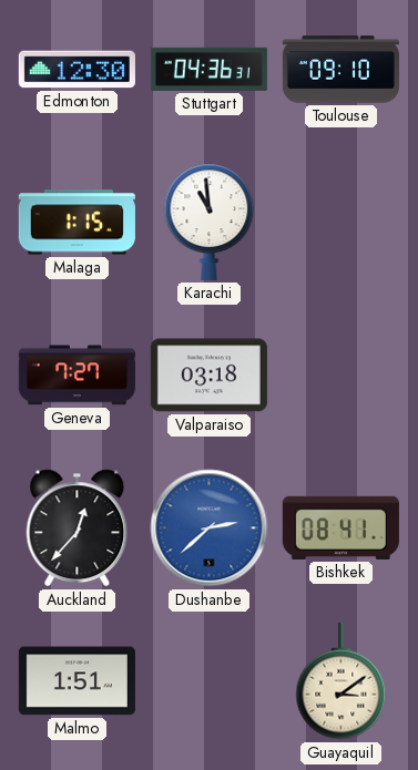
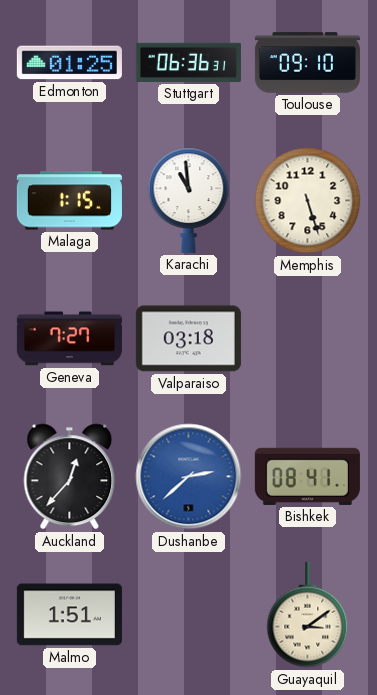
Edmonton: 12:30 -> 01:25
Stuttgart: 04:36 -> 06:36
Memphis: none -> 5:27
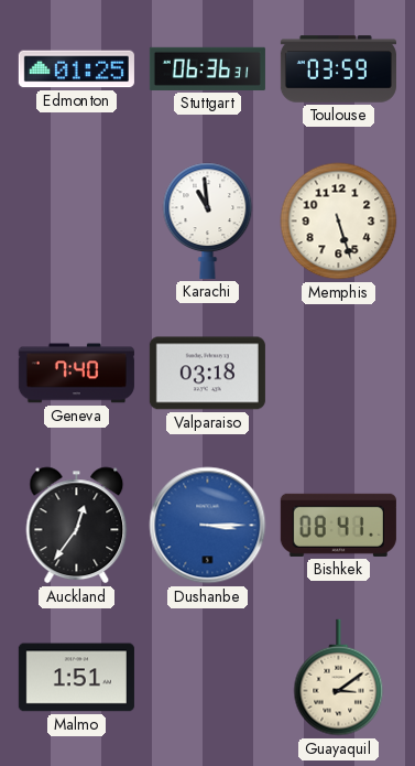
Toulouse: 09:10 -> 03:59
Malaga: 1:15 -> none
Geneva: 7:27 -> 7:40
Auckland: 12:37 -> 12:36
Dushanbe: 2:38 -> 3:15
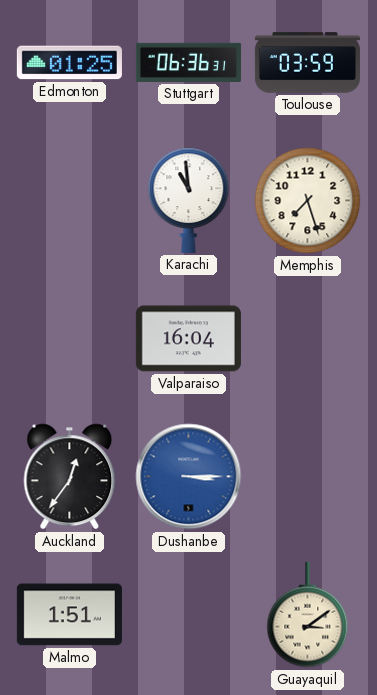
Memphis: 5:27 -> 7:27
Geneva: 7:40 -> none
Valparaiso: 03:18 -> 16:04
Bishkek: 08:41 -> none
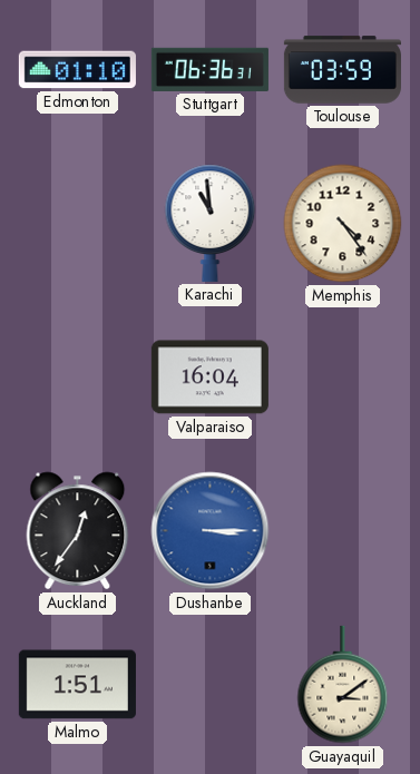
Edmonton: 01:25 -> 01:10
Memphis: 7:27 -> 4:24
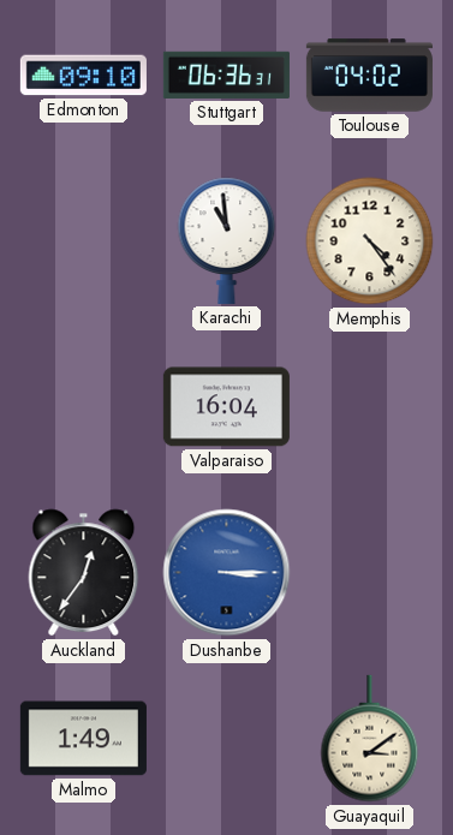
Edmonton: 01:10 -> 09:10
Toulouse: 03:59 -> 04:02
Malmo: 1:51 -> 1:49
